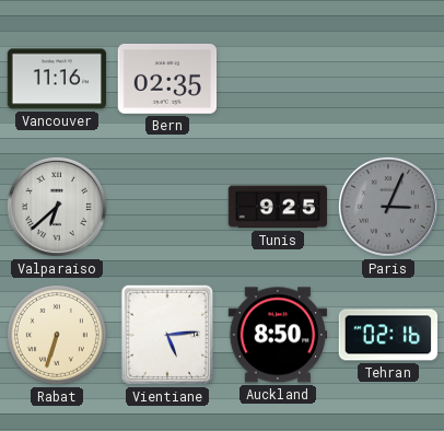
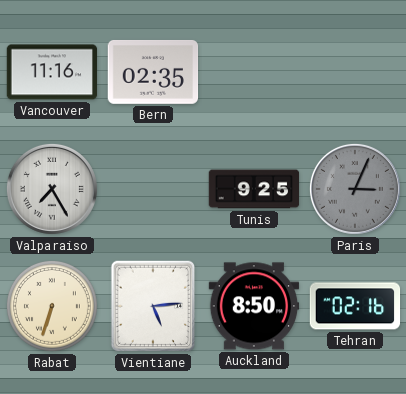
Valparaiso: 6:38 -> 7:25
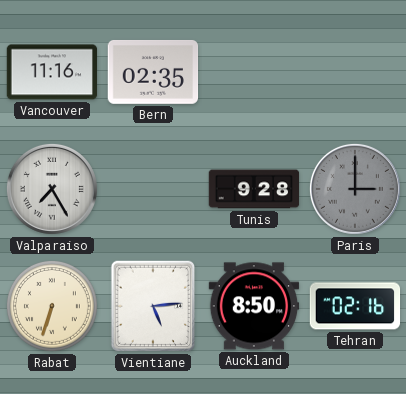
Tunis: 9:25 -> 9:28
Paris: 3:04 -> 3:00
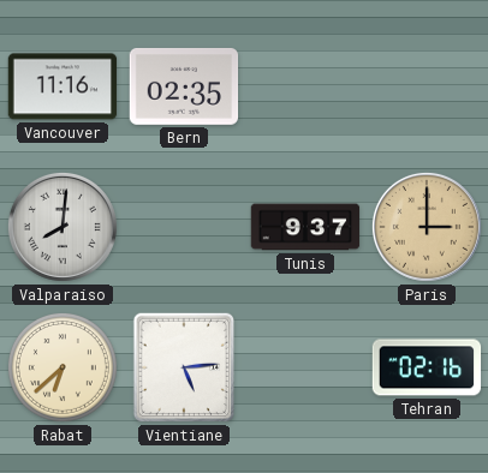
Valparaiso: 7:25 -> 8:01
Tunis: 9:28 -> 9:37
Paris dial: grey -> champagne
Rabat: 6:33 -> 6:38
Auckland: 8:50 -> none
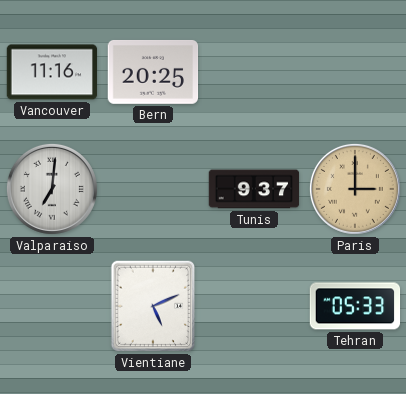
Bern: 02:35 -> 20:25
Valparaiso: 8:01 -> 7:01
Rabat: 6:38 -> none
Vientiane: 5:14 -> 5:11
Tehran: 02:16 -> 05:33
